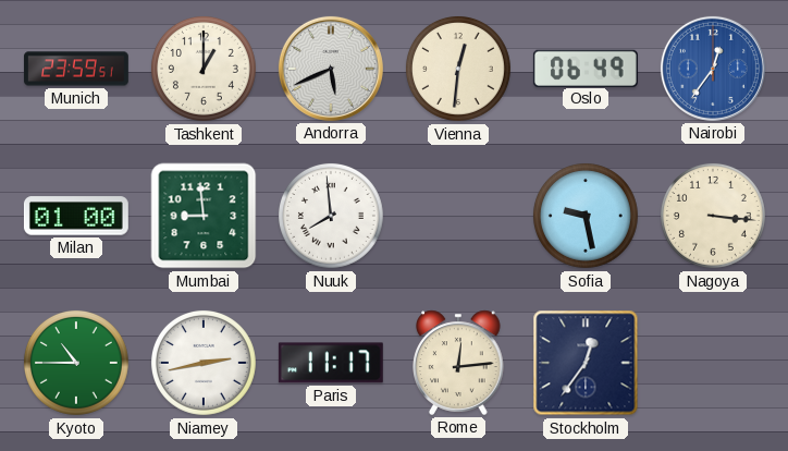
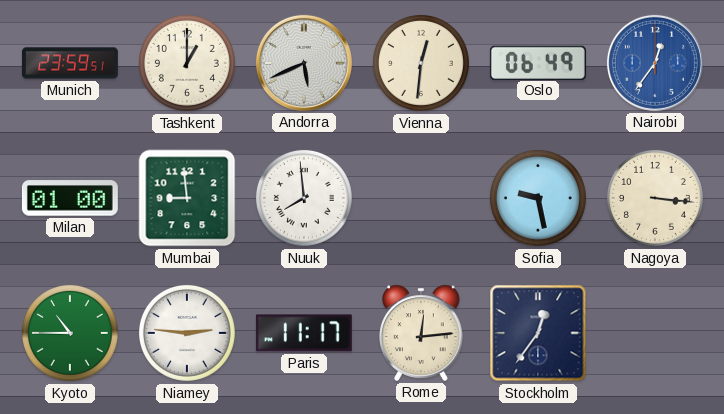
Niamey: 2:43 -> 2:46
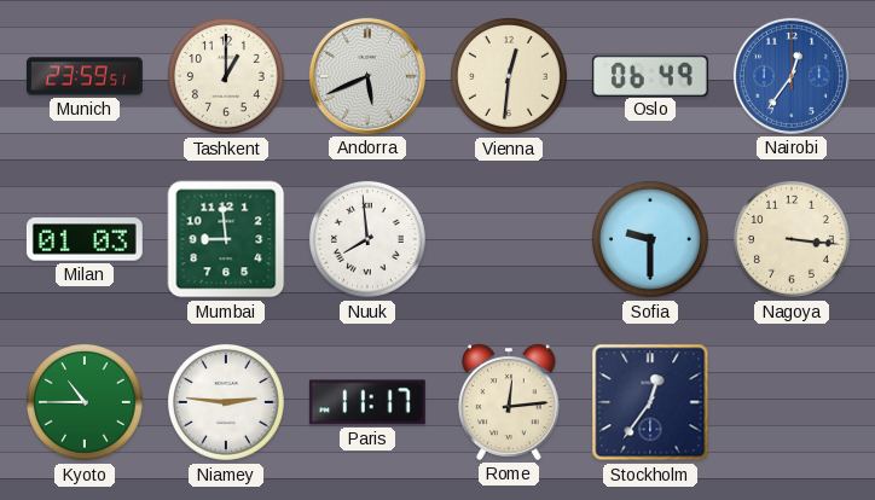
Milan: 01:00 -> 01:03
Sofia: 9:28 -> 9:30
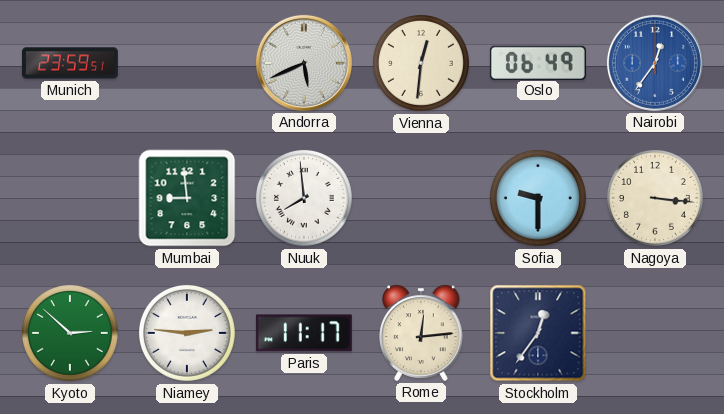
Tashkent: 1:00 -> none
Milan: 01:03 -> none
Kyoto: 10:45 -> 2:52
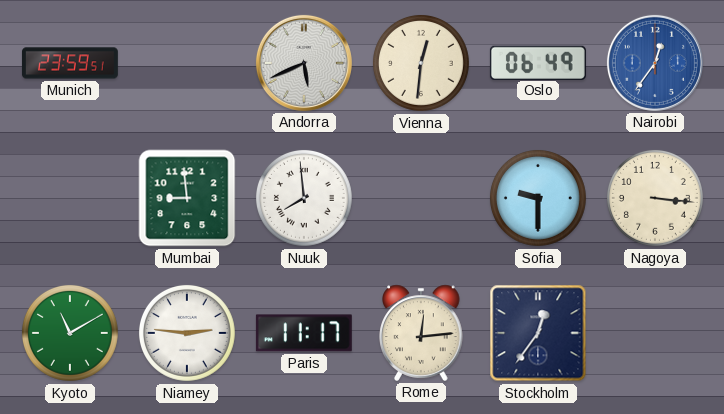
Kyoto: 2:52 -> 11:10
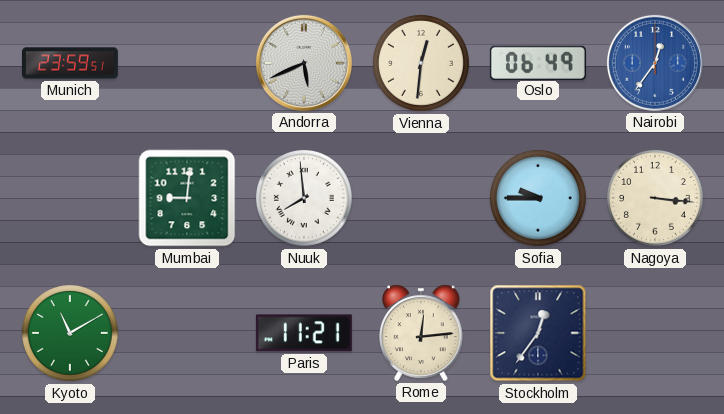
Mumbai: 8:59 -> 9:01
Sofia: 9:30 -> 9:45
Niamey: 2:46 -> none
Paris: 11:17 -> 11:21
